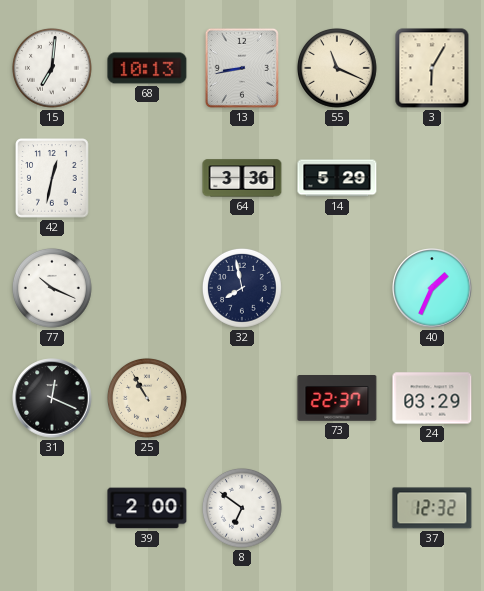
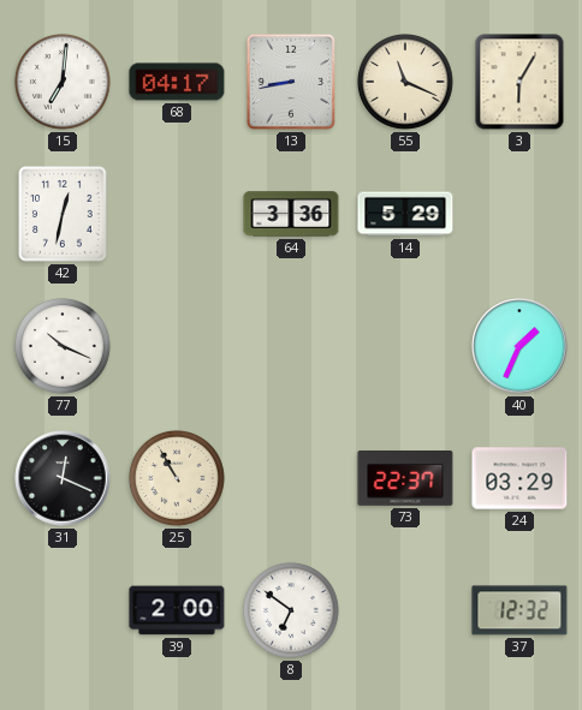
68: 10:13 -> 04:17
32: 7:58 -> none
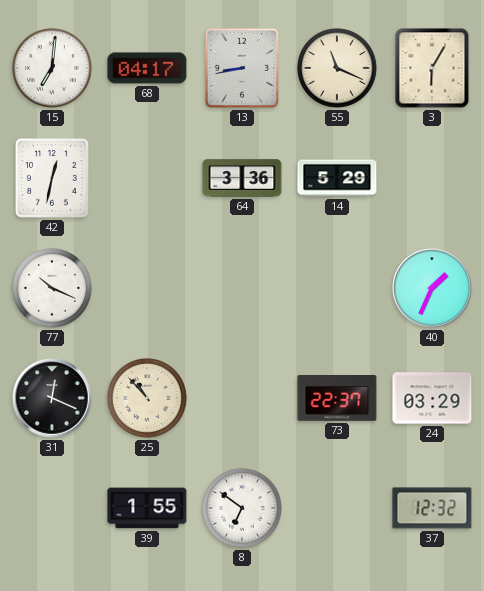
25: 10:55 -> 10:53
39: 2:00 -> 1:55
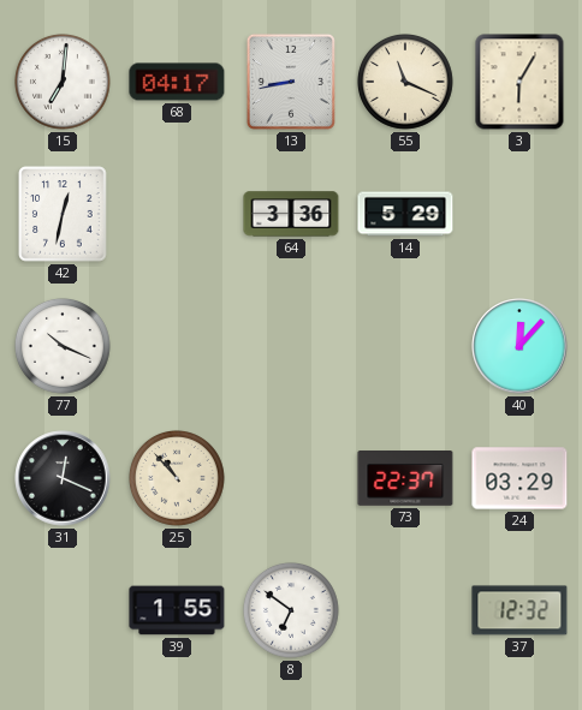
40: 1:34 -> 12:07
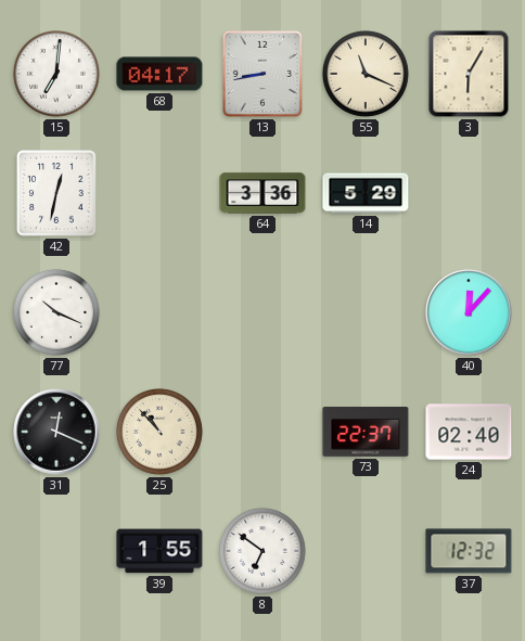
24: 03:29 -> 02:40
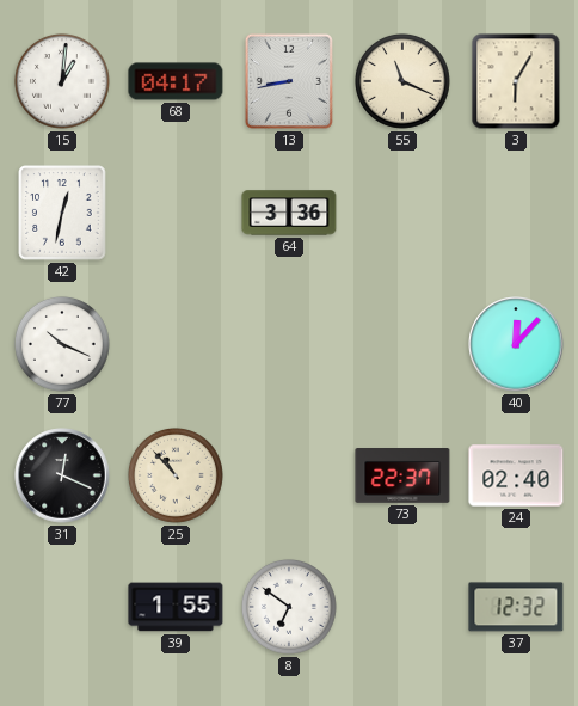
15: 7:01 -> 1:01
14: 5:29 -> none
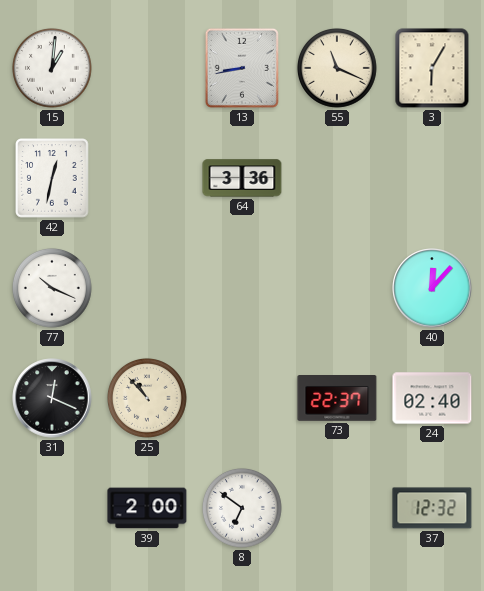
68: 04:17 -> none
39: 1:55 -> 2:00
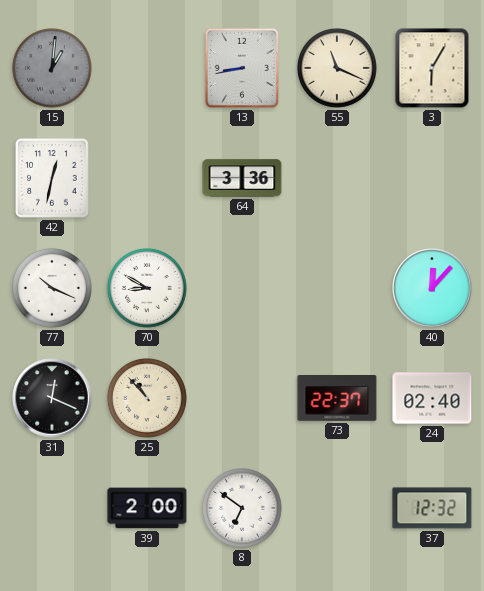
15 dial: white -> grey
70: none -> 8:50
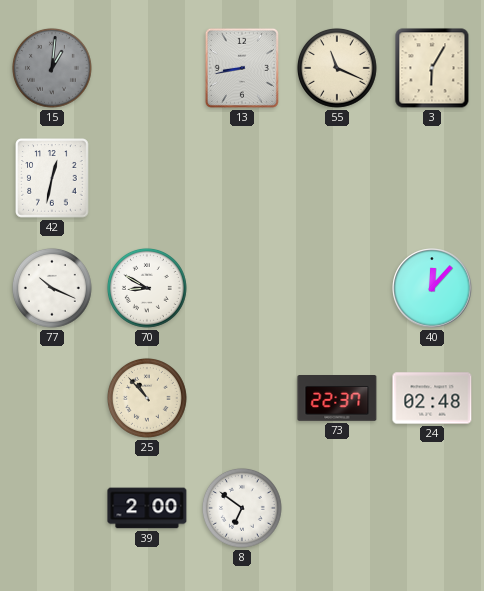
64: 3:36 -> none
31: 12:19 -> none
24: 02:40 -> 02:48
37: 12:32 -> none
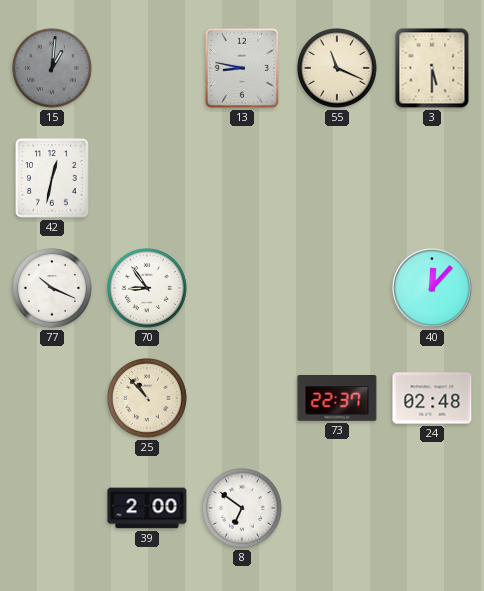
13: 8:43 -> 8:47
3: 6:05 -> 5:30
70: 8:50 -> 8:54
